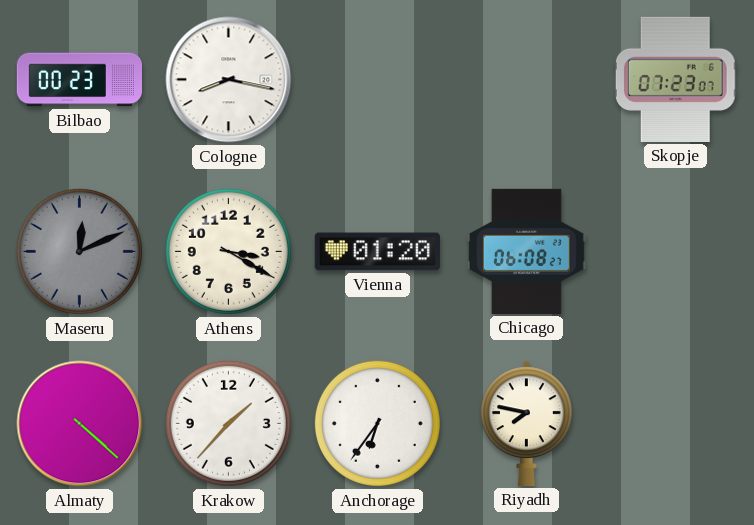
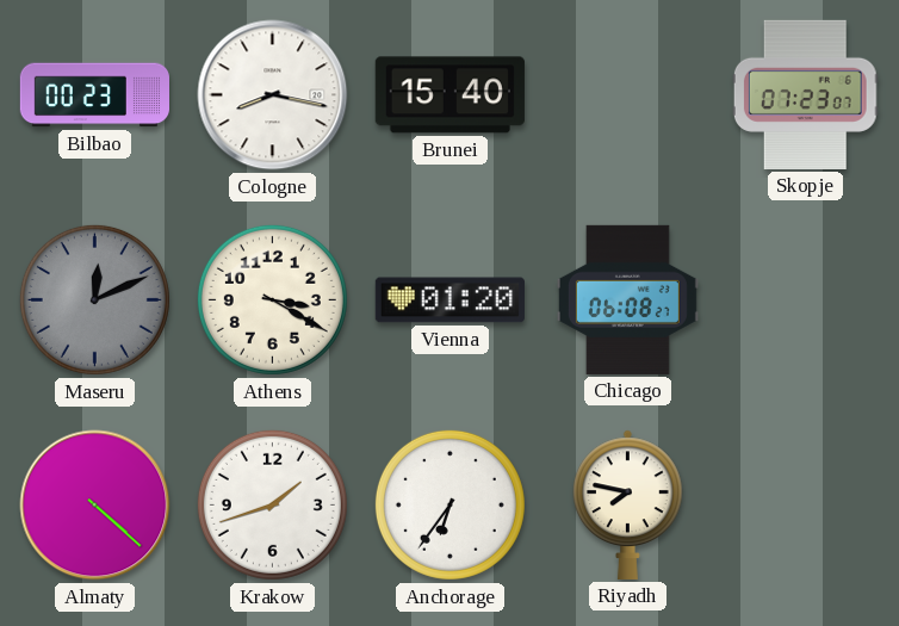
Brunei: none -> 15:40
Krakow: 1:37 -> 1:42
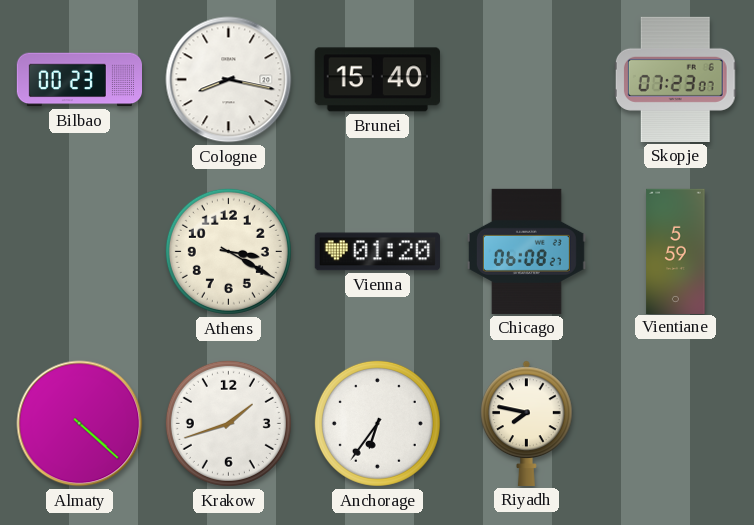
Maseru: 12:11 -> none
Vientiane: none -> 5:59
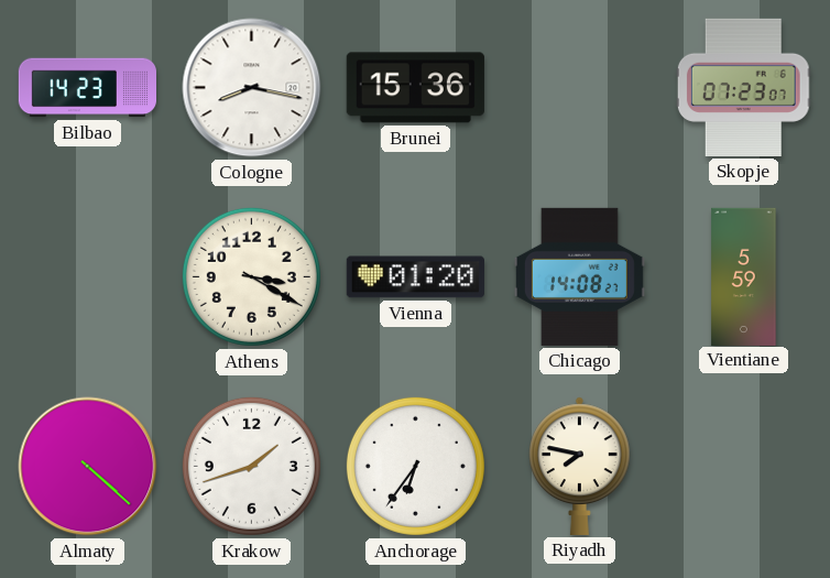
Bilbao: 00:23 -> 14:23
Brunei: 15:40 -> 15:36
Chicago: 06:08 -> 14:08
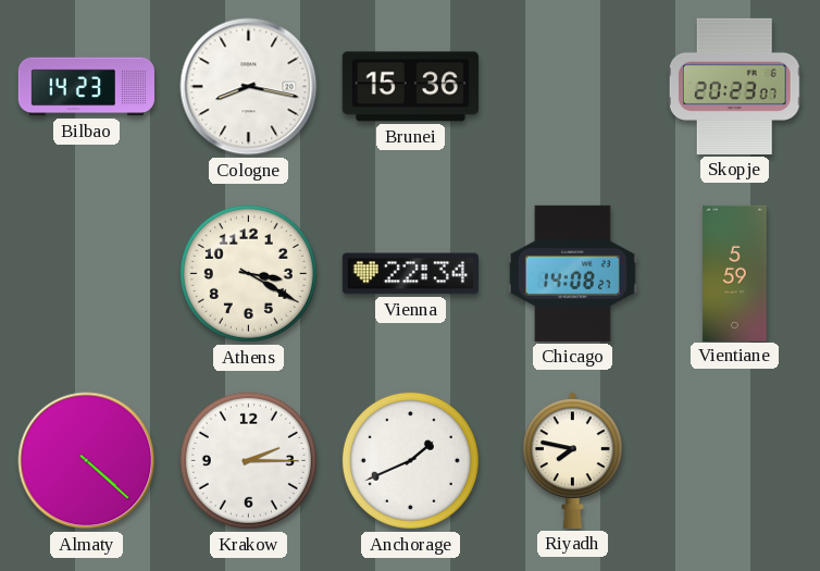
Skopje: 07:23 -> 20:23
Vienna: 01:20 -> 22:34
Krakow: 1:42 -> 2:15
Anchorage: 6:36 -> 1:41
